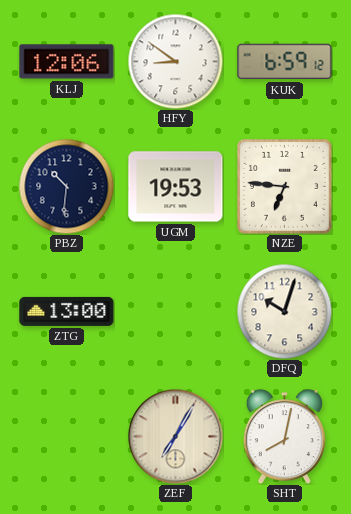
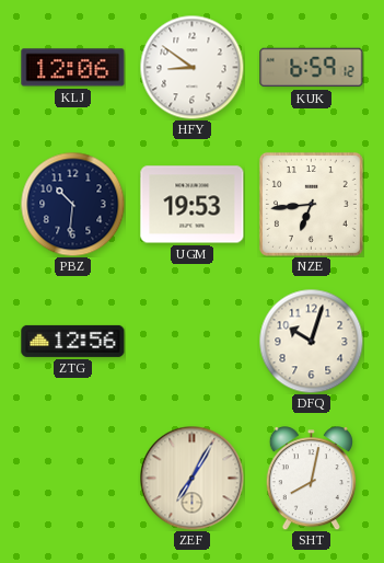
NZE: 6:46 -> 6:44
ZTG: 13:00 -> 12:56
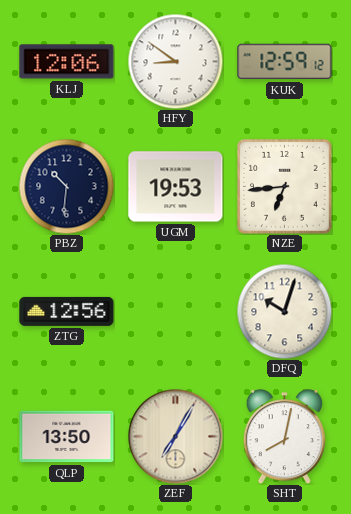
KUK: 6:59 -> 12:59
QLP: none -> 13:50
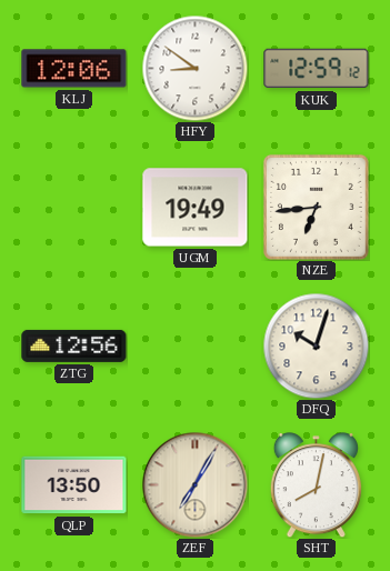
PBZ: 10:31 -> none
UGM: 19:53 -> 19:49
